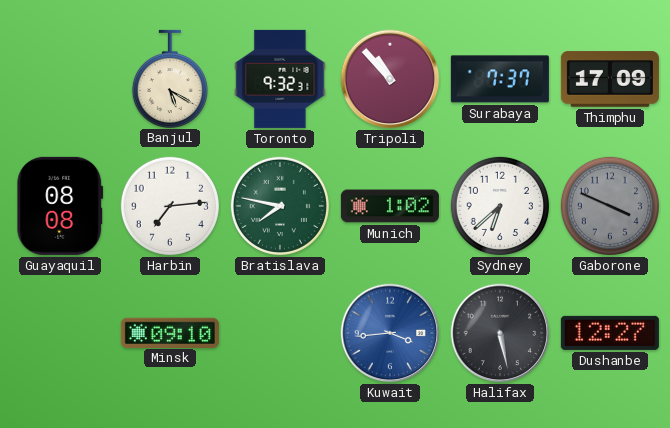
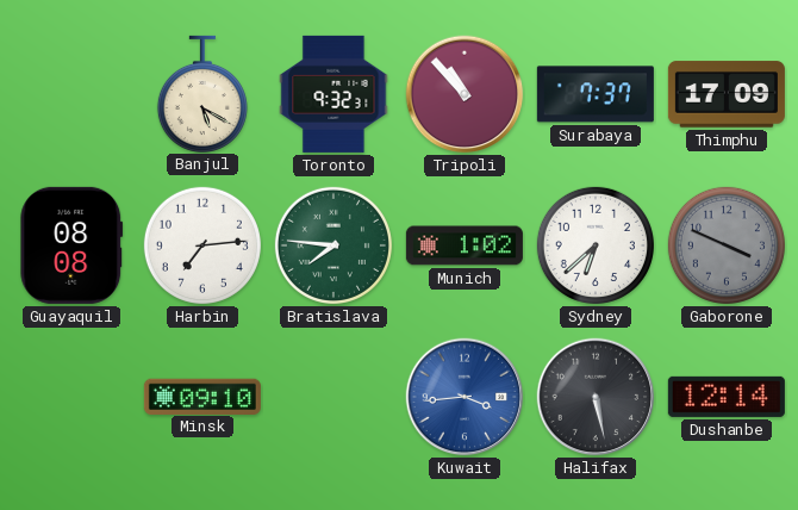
Bratislava: 7:47 -> 7:46
Dushanbe: 12:27 -> 12:14
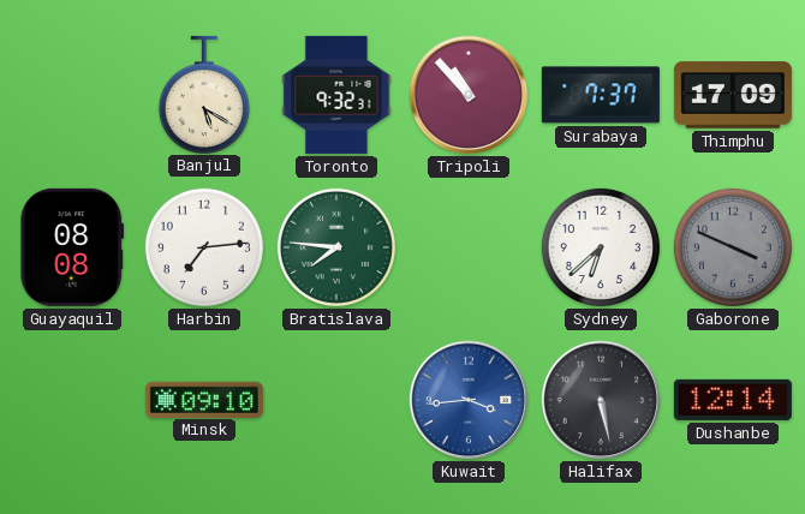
Munich: 1:02 -> none
